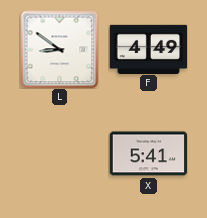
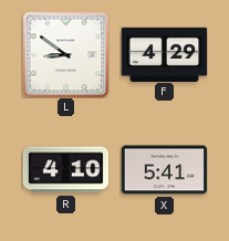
F: 4:49 -> 4:29
R: none -> 4:10
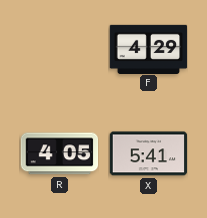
L: 8:51 -> none
R: 4:10 -> 4:05
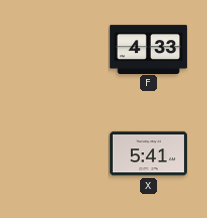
F: 4:29 -> 4:33
R: 4:05 -> none
